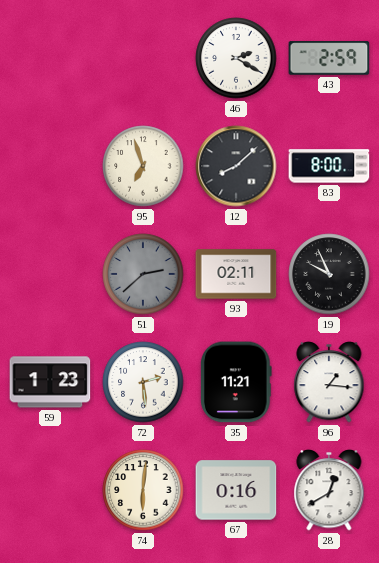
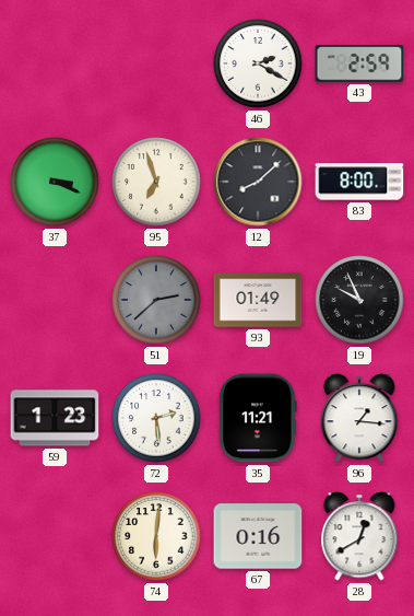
37: none -> 3:19
93: 02:11 -> 01:49
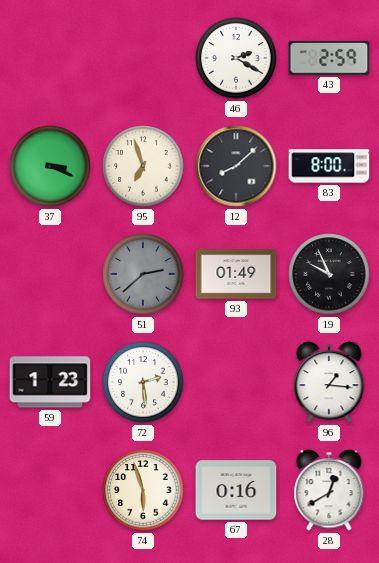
35: 11:21 -> none
74: 6:01 -> 5:57
